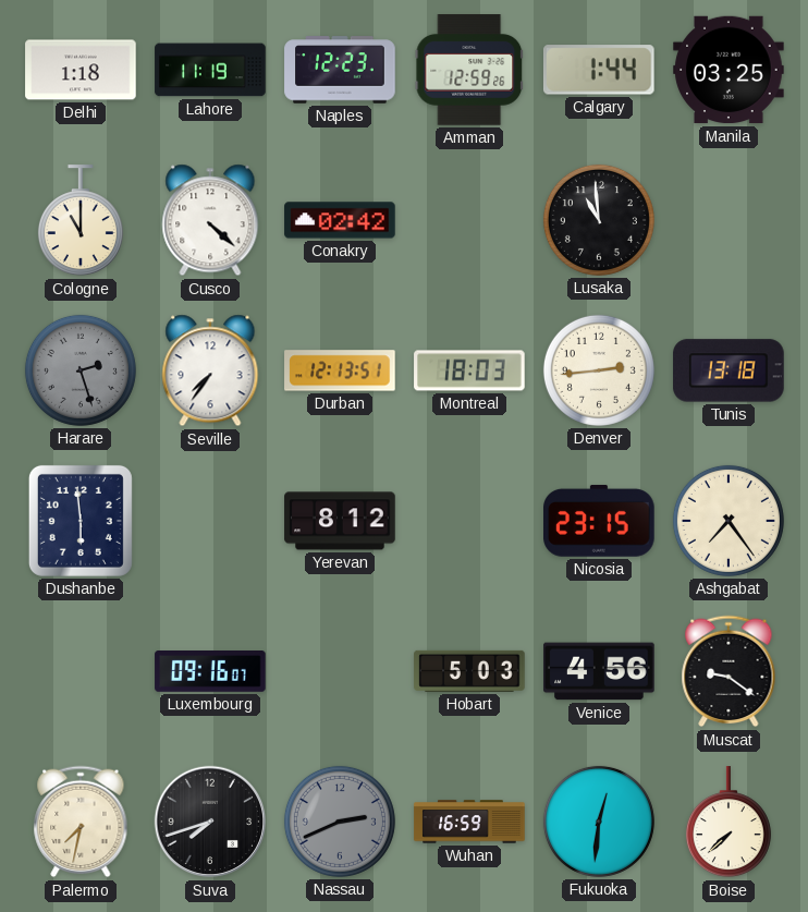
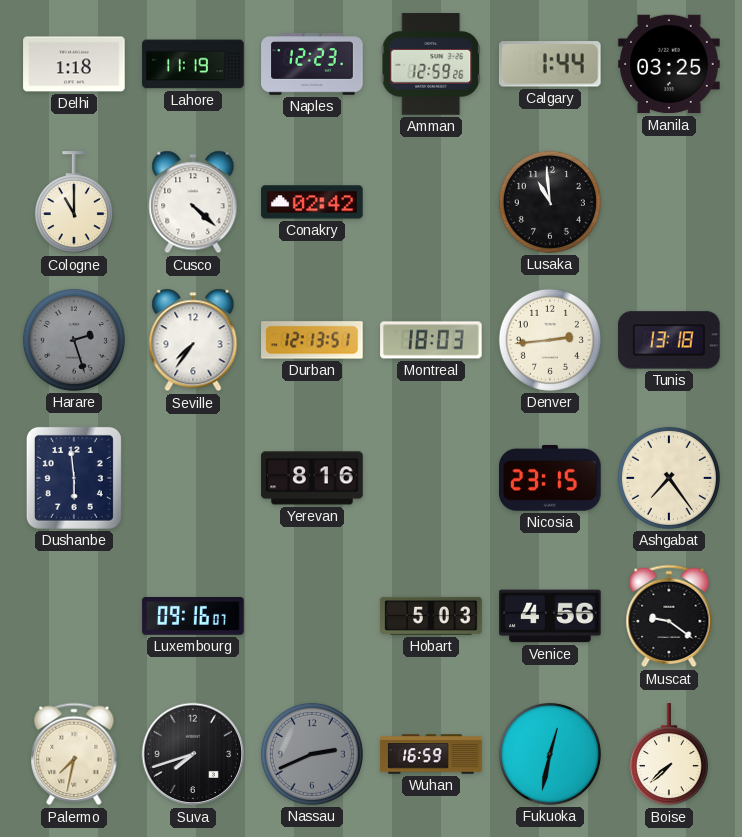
Yerevan: 8:12 -> 8:16
Fukuoka: 12:31 -> 12:32
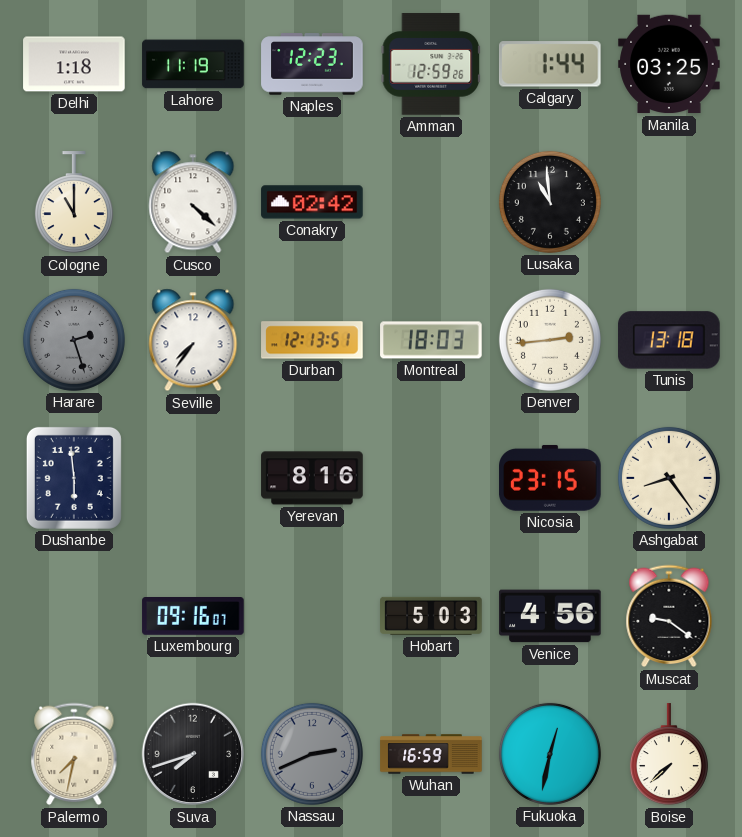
Ashgabat: 7:24 -> 8:24
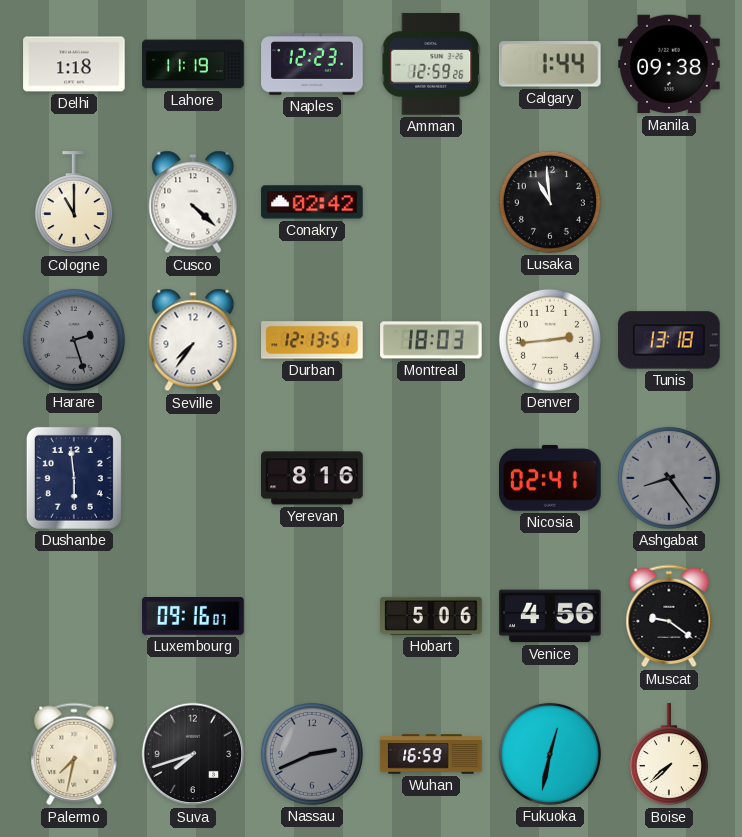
Manila: 03:25 -> 09:38
Nicosia: 23:15 -> 02:41
Ashgabat dial: cream -> grey
Hobart: 5:03 -> 5:06
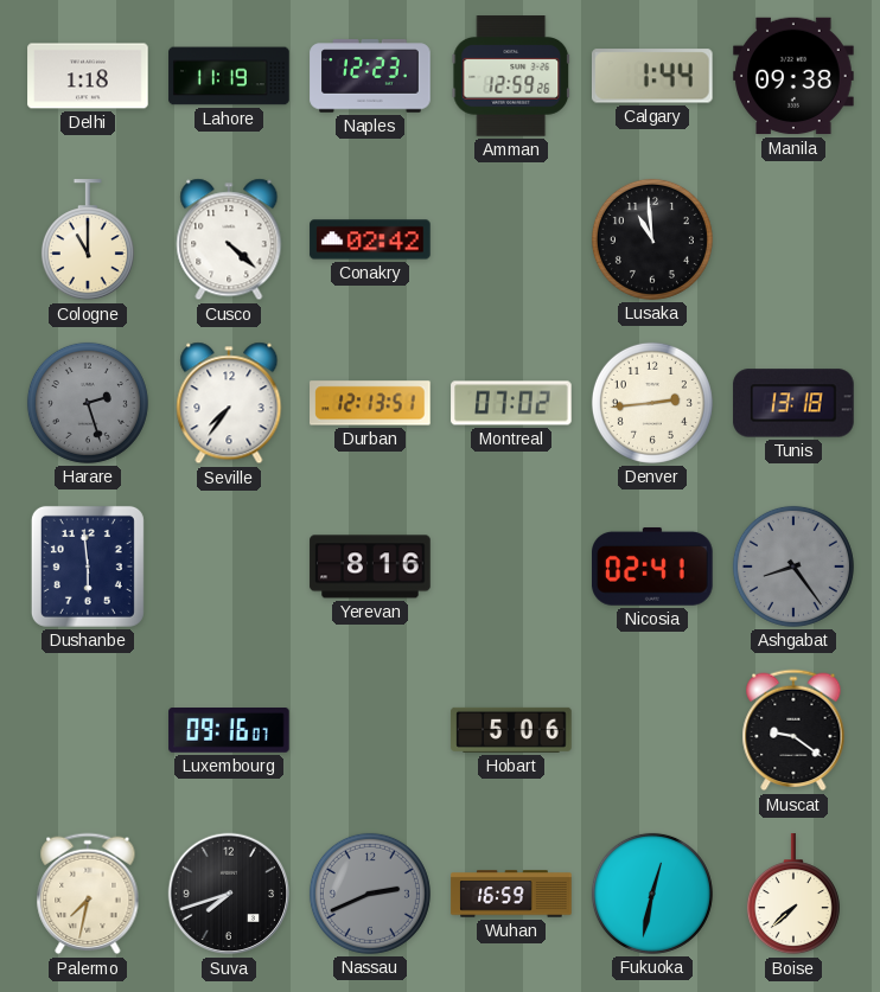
Montreal: 18:03 -> 07:02
Venice: 4:56 -> none
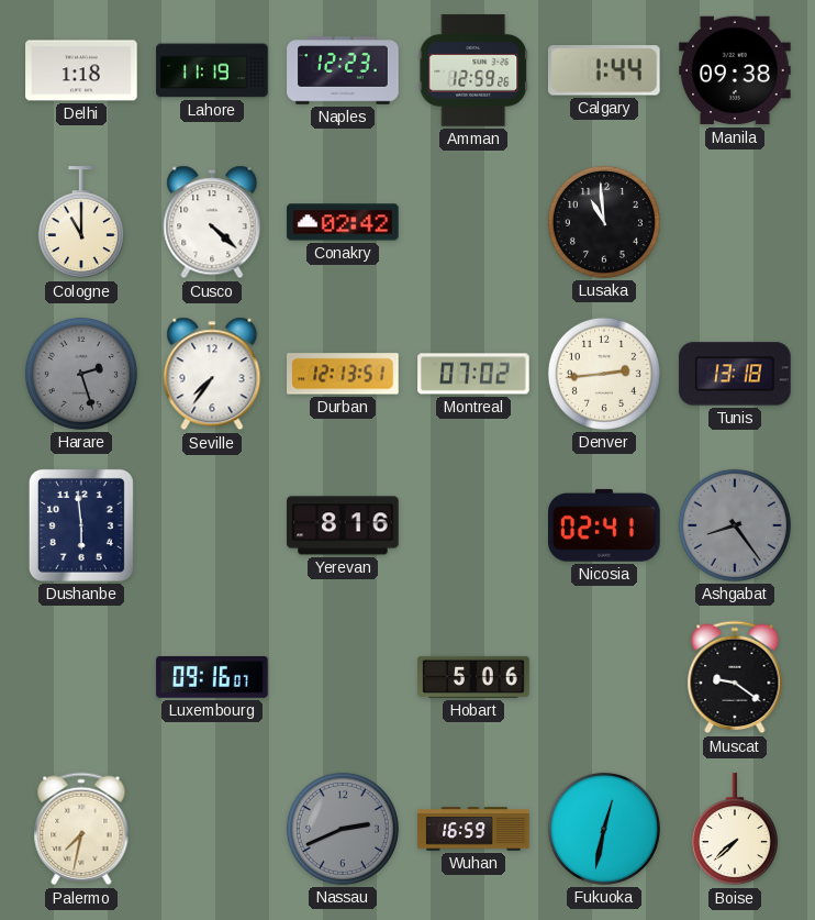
Suva: 7:42 -> none
